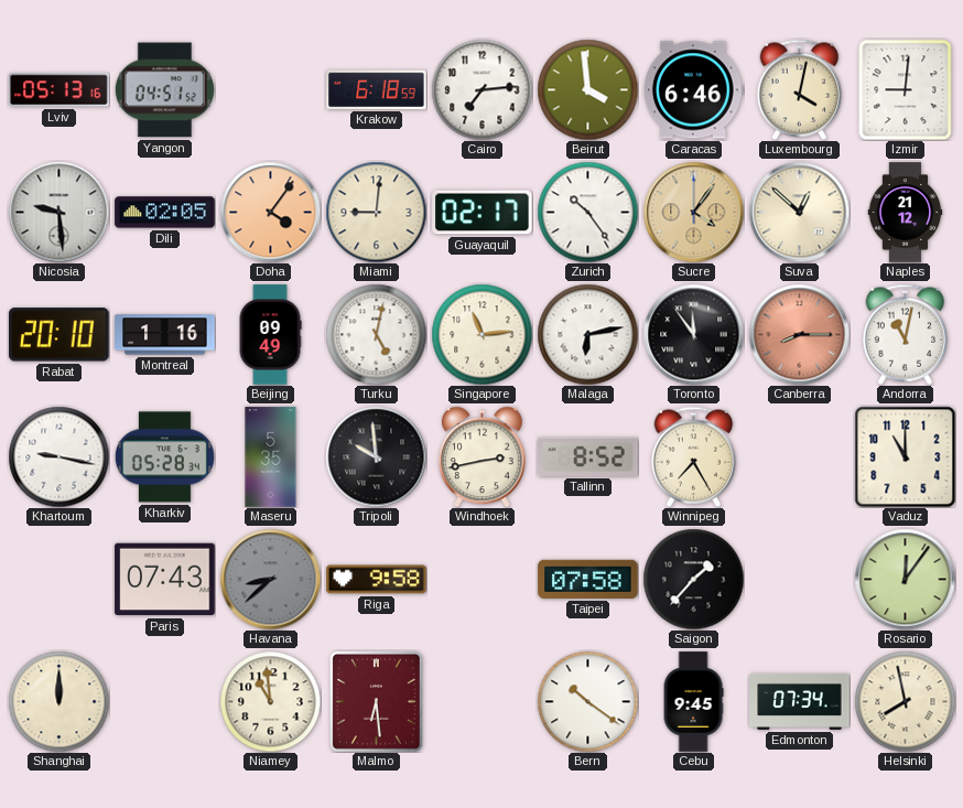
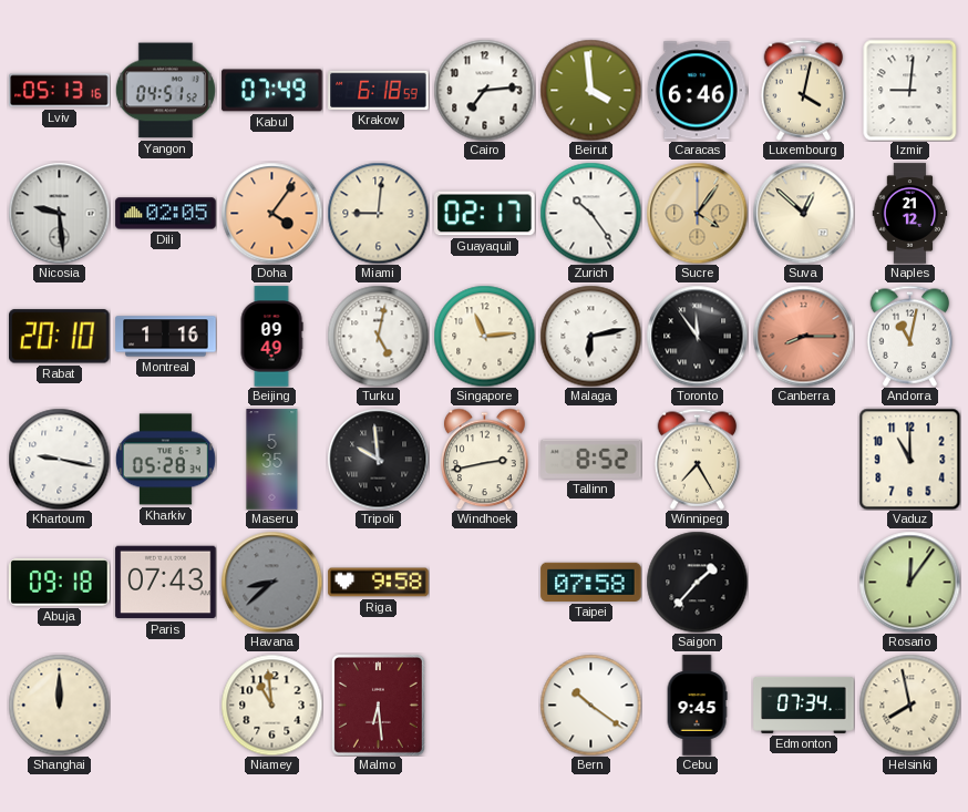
Kabul: none -> 07:49
Abuja: none -> 09:18
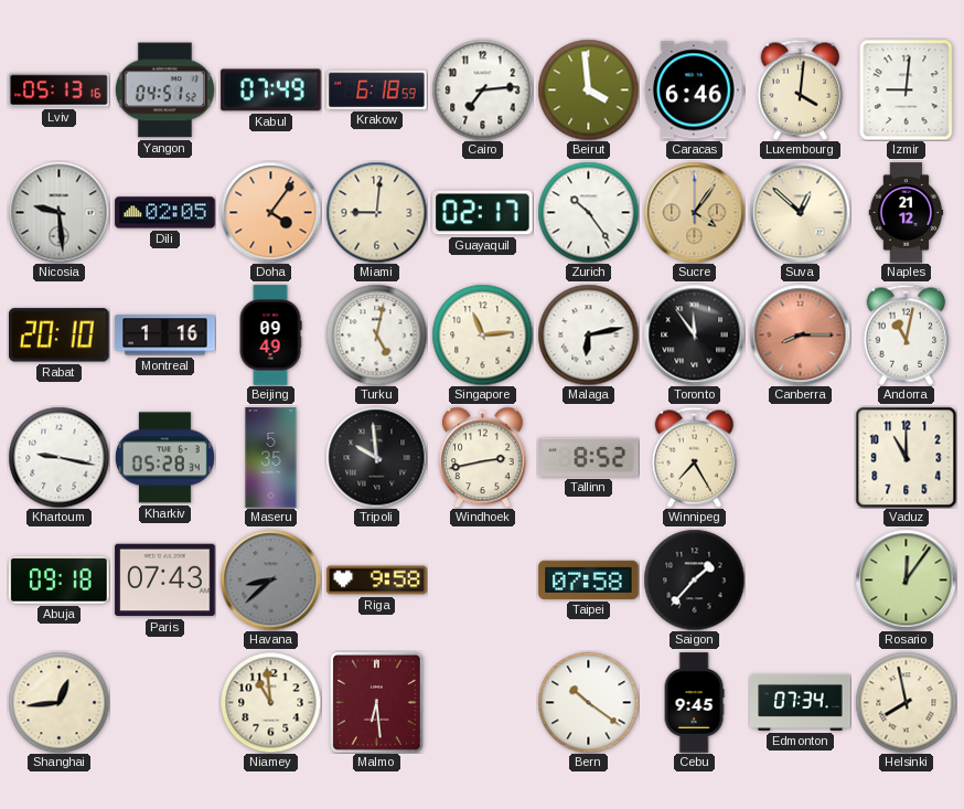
Luxembourg: 4:02 -> 4:01
Shanghai: 12:00 -> 12:44
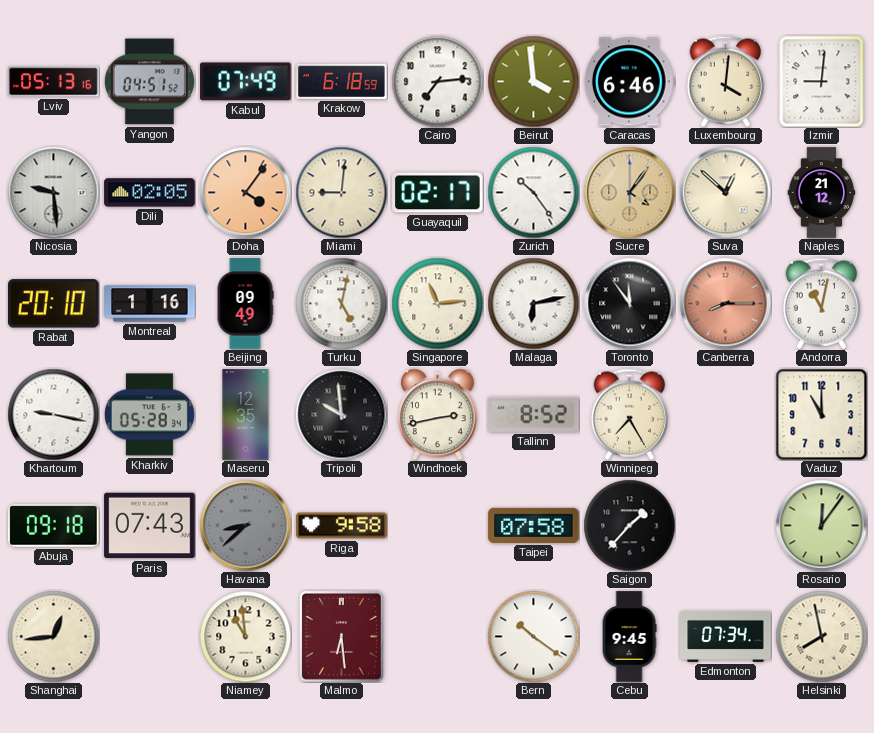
Maseru: 5:35 -> 12:35
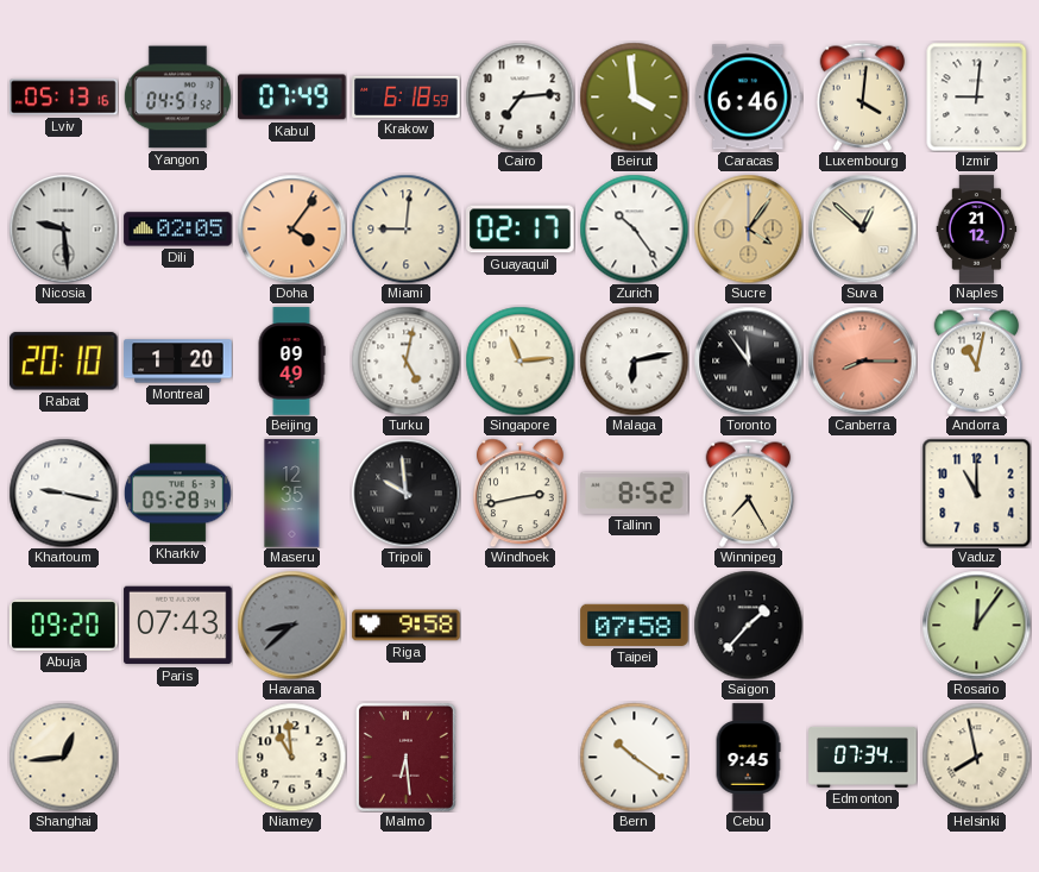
Montreal: 1:16 -> 1:20
Abuja: 09:18 -> 09:20
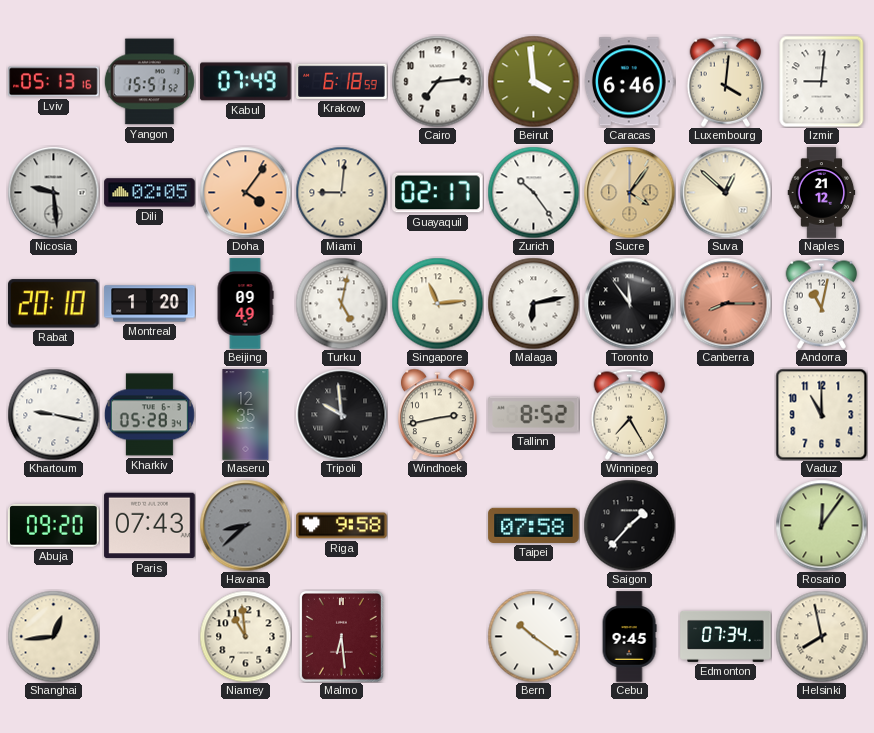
Yangon: 04:51 -> 15:51
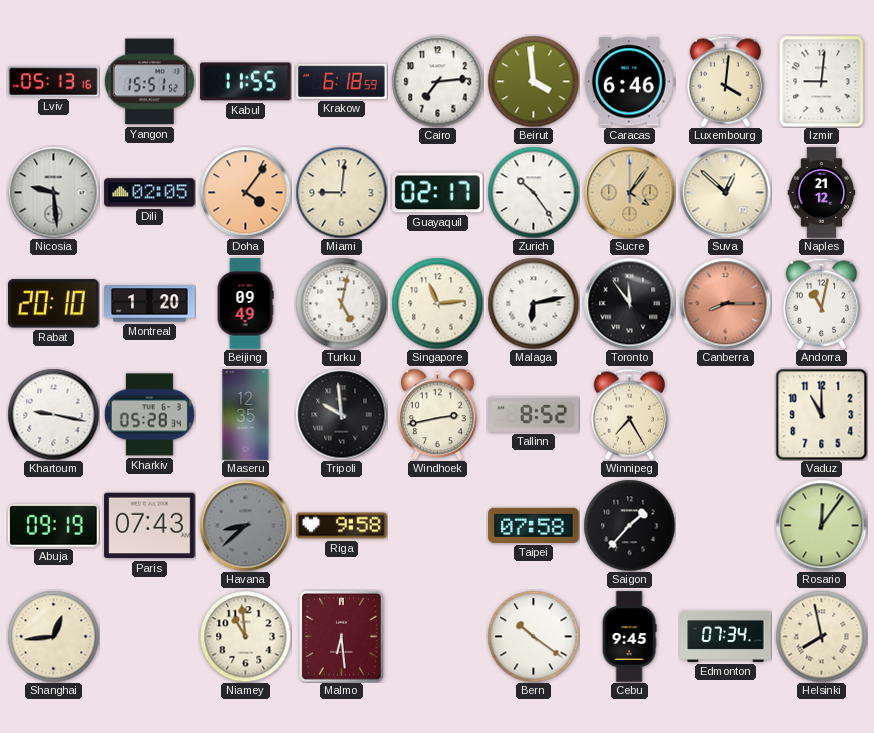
Kabul: 07:49 -> 11:55
Abuja: 09:20 -> 09:19
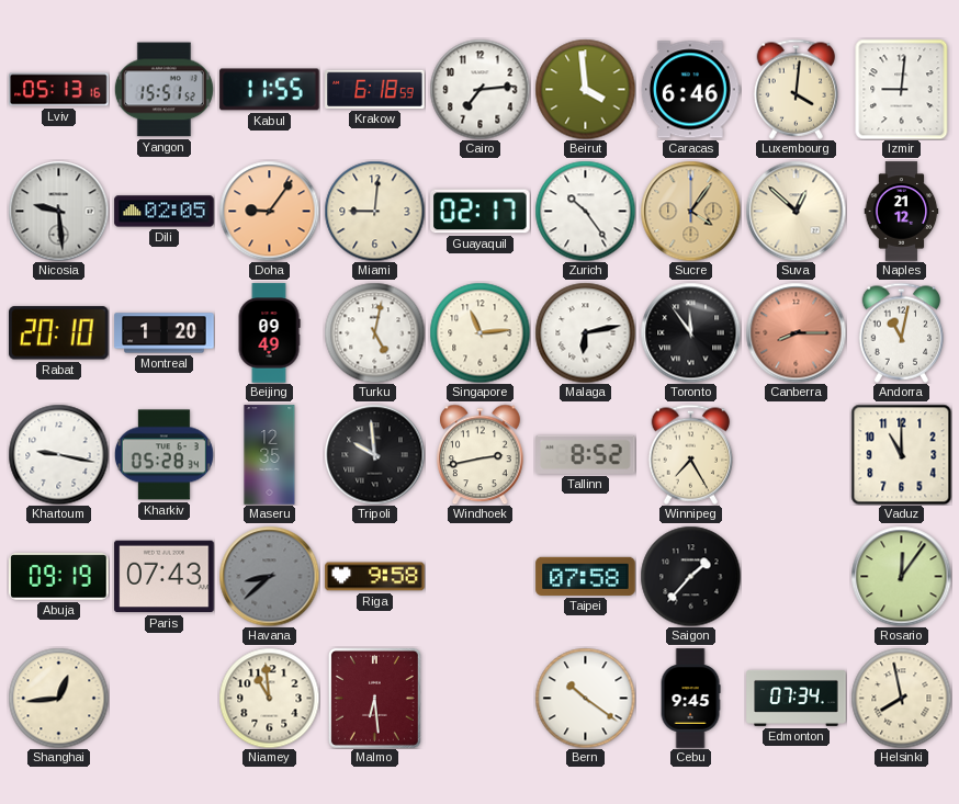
Doha: 4:06 -> 9:06
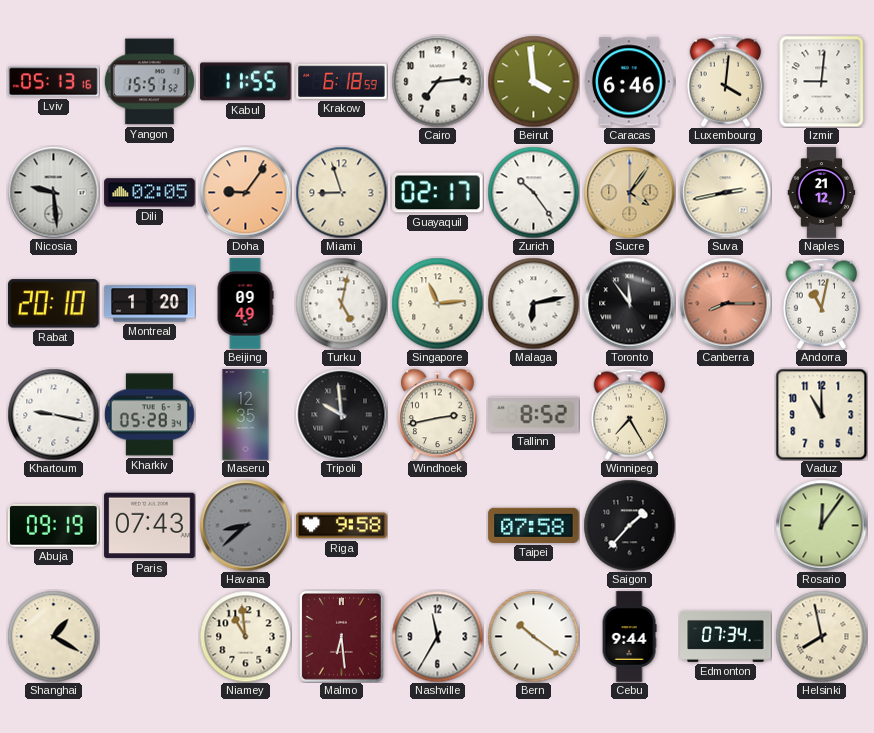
Miami: 9:01 -> 8:57
Suva: 12:52 -> 2:43
Shanghai: 12:44 -> 1:20
Nashville: none -> 11:35
Cebu: 9:45 -> 9:44
